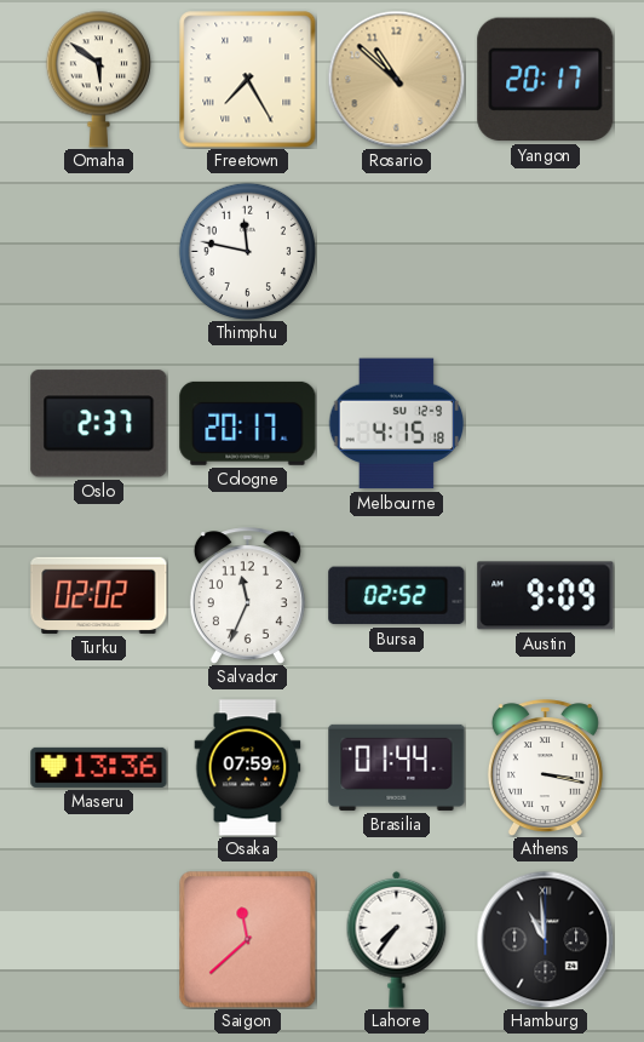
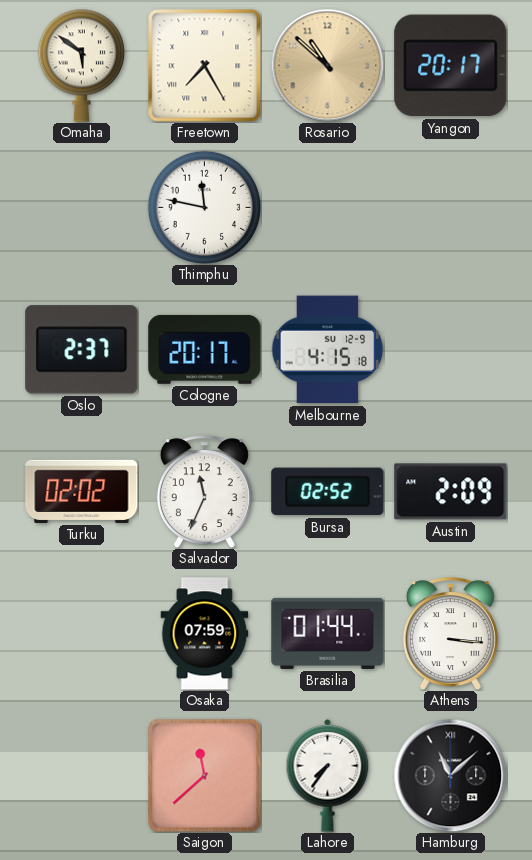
Austin: 9:09 -> 2:09
Maseru: 13:36 -> none
Athens: 3:17 -> 3:16
Hamburg: 10:59 -> 11:08
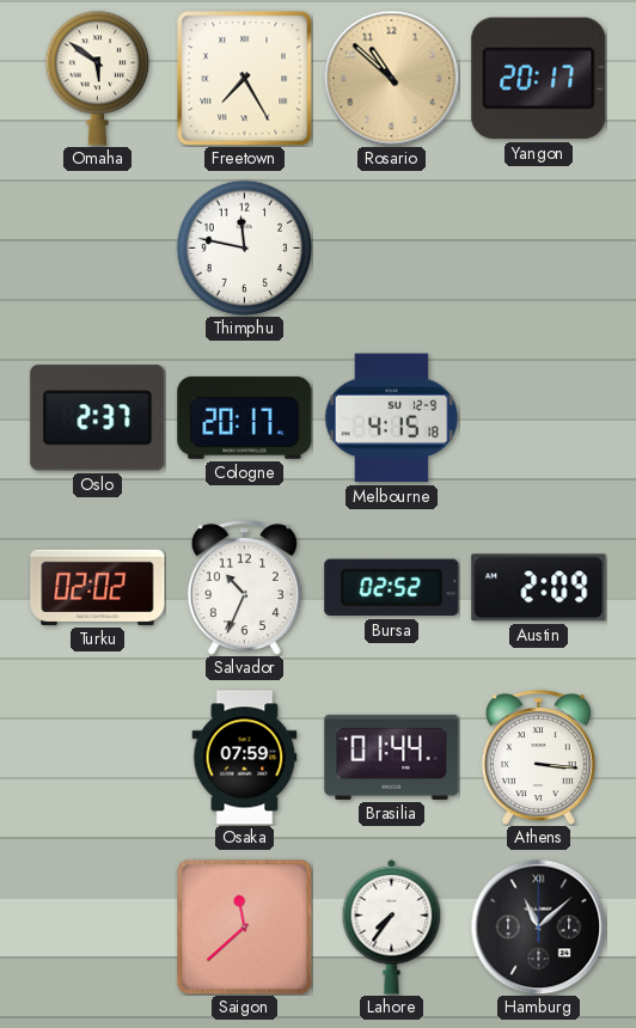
Salvador: 11:34 -> 10:34
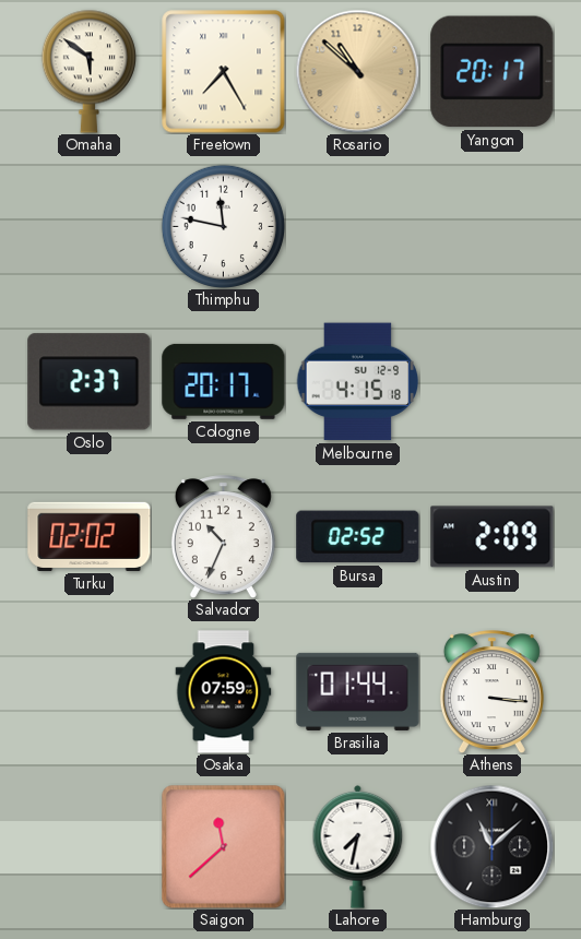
Lahore: 7:36 -> 7:32
